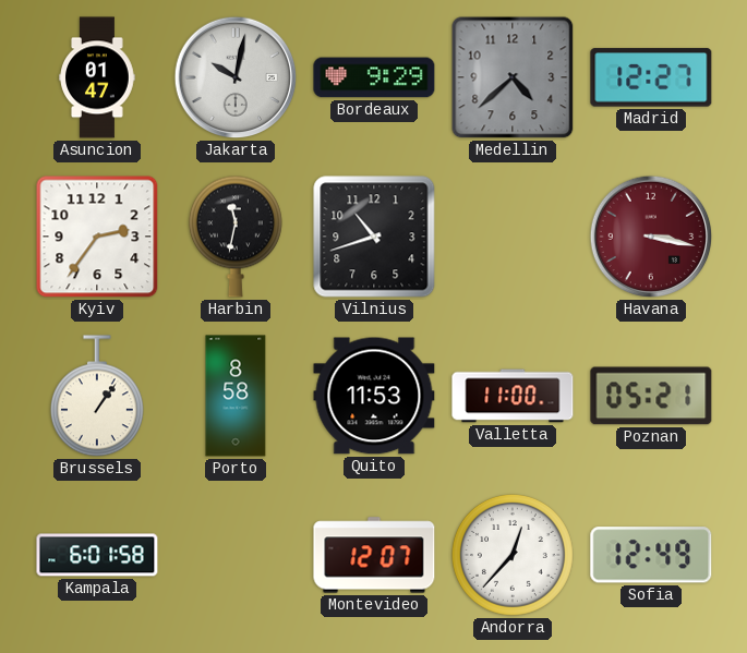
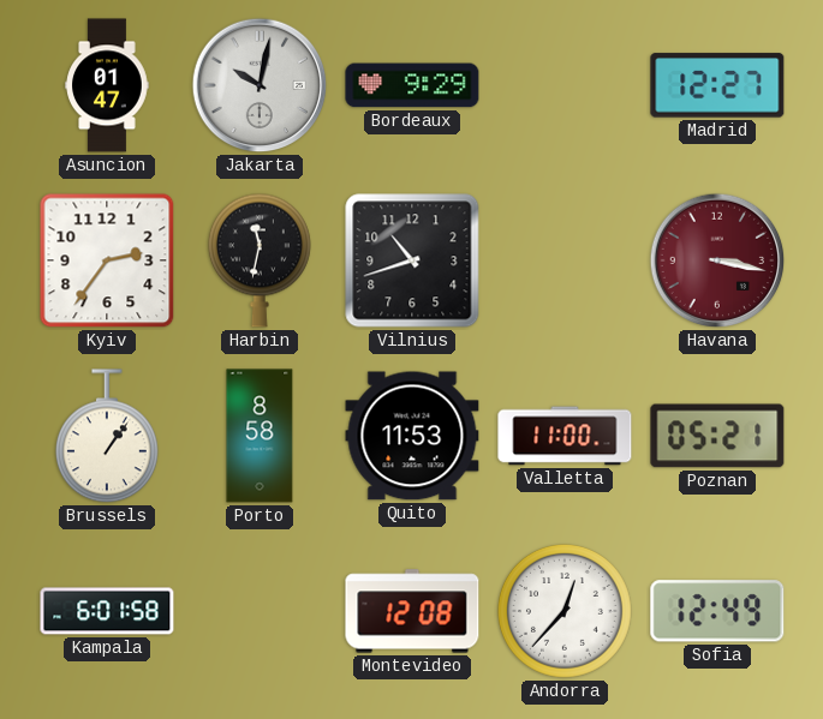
Medellin: 4:38 -> none
Montevideo: 12:07 -> 12:08
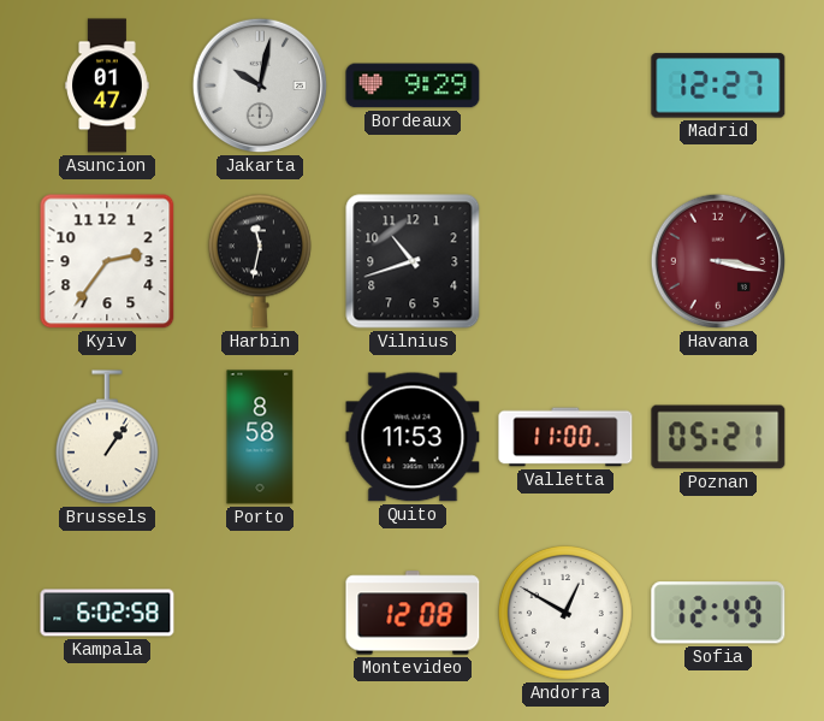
Kampala: 6:01 -> 6:02
Andorra: 12:37 -> 12:50
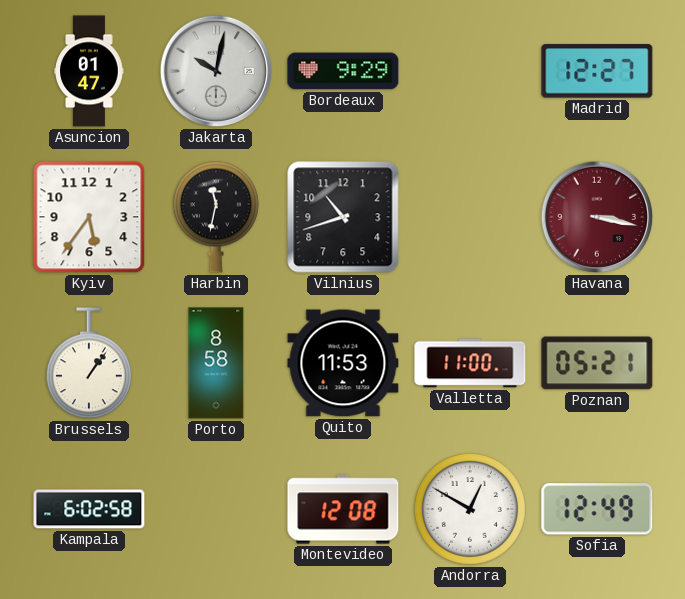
Kyiv: 2:36 -> 5:36
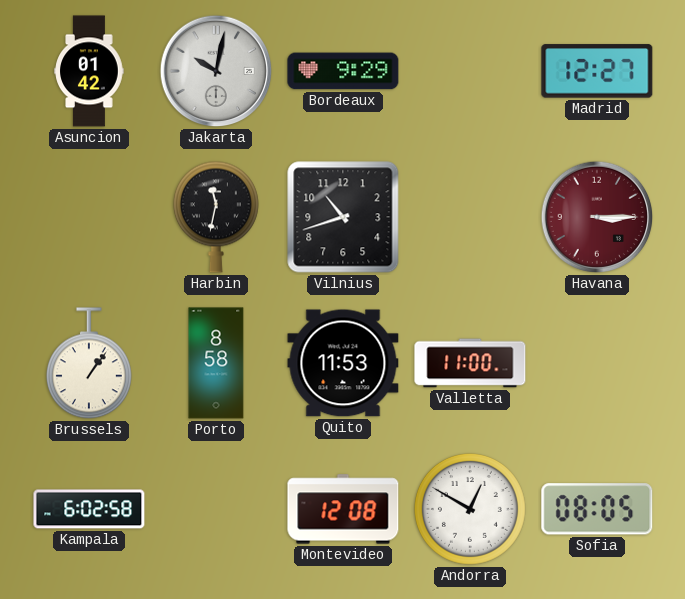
Asuncion: 01:47 -> 01:42
Kyiv: 5:36 -> none
Havana: 3:17 -> 3:15
Poznan: 05:21 -> none
Sofia: 12:49 -> 08:05
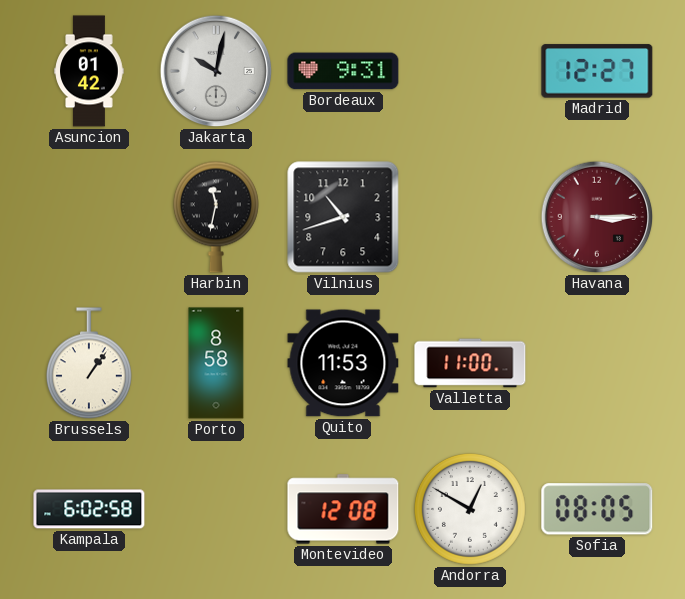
Bordeaux: 9:29 -> 9:31
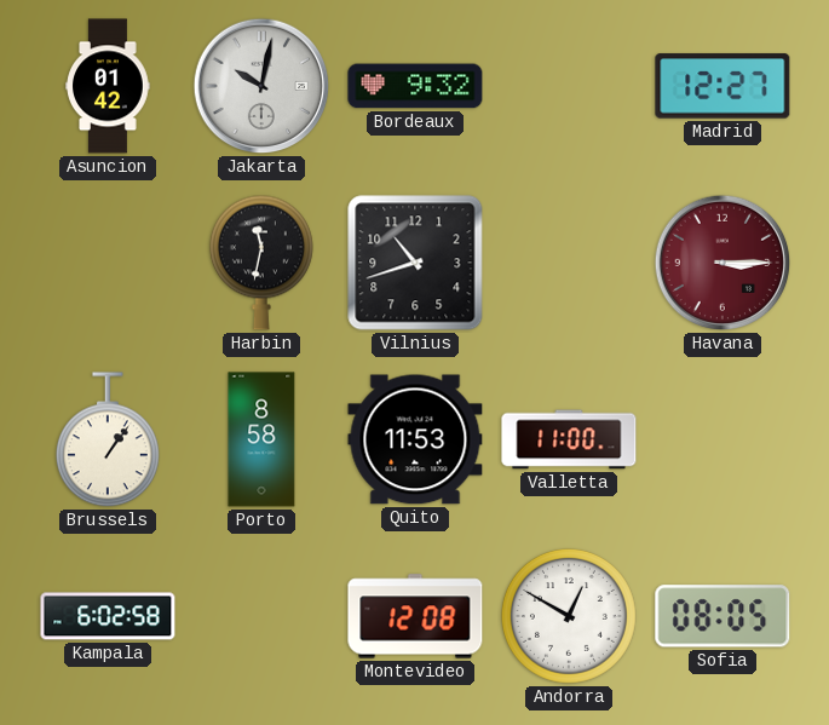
Bordeaux: 9:31 -> 9:32
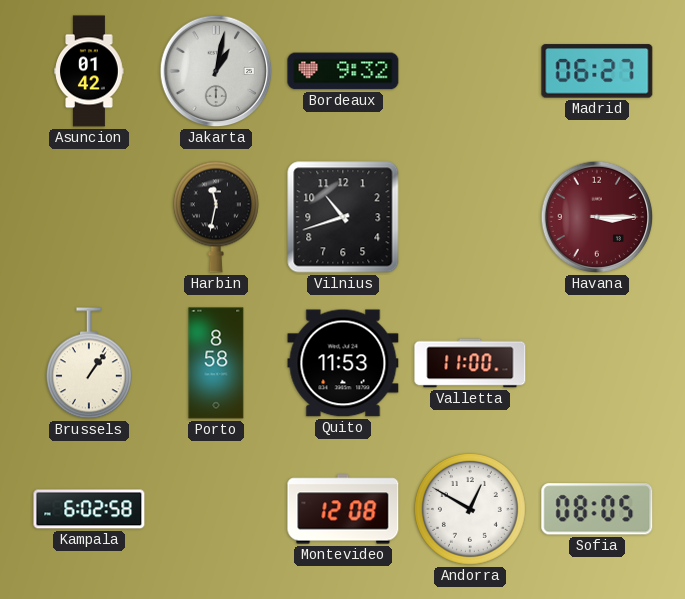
Jakarta: 10:02 -> 1:02
Madrid: 12:27 -> 06:27
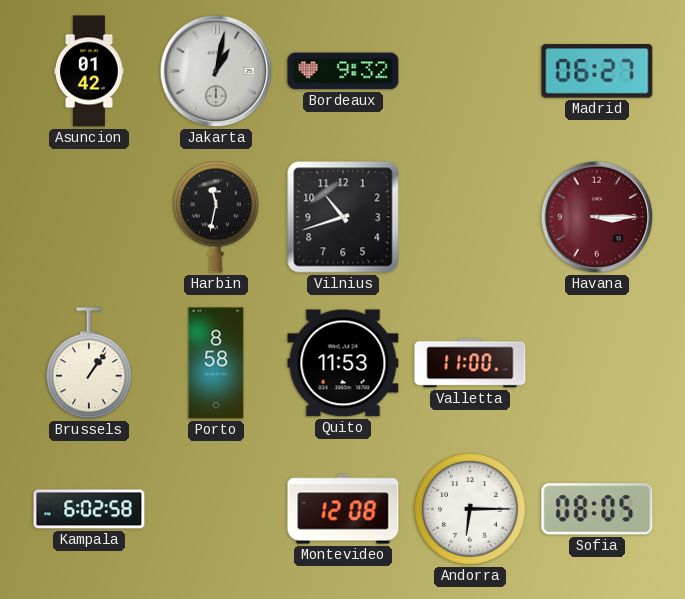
Andorra: 12:50 -> 6:15
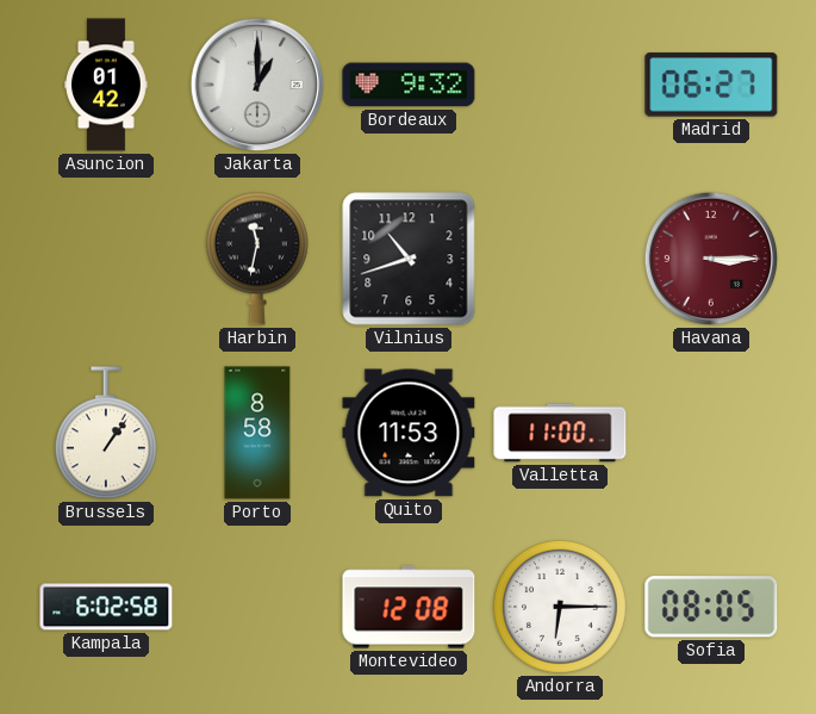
Jakarta: 1:02 -> 1:00
